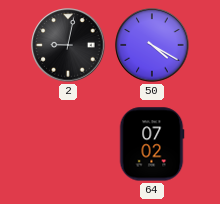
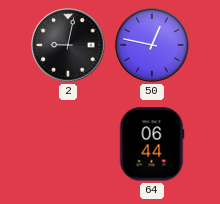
50: 4:20 -> 12:47
64: 07:02 -> 06:44
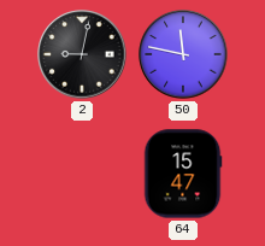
50: 12:47 -> 11:47
64: 06:44 -> 15:47
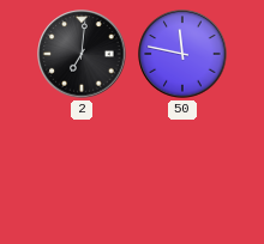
2: 9:02 -> 7:01
64: 15:47 -> none
